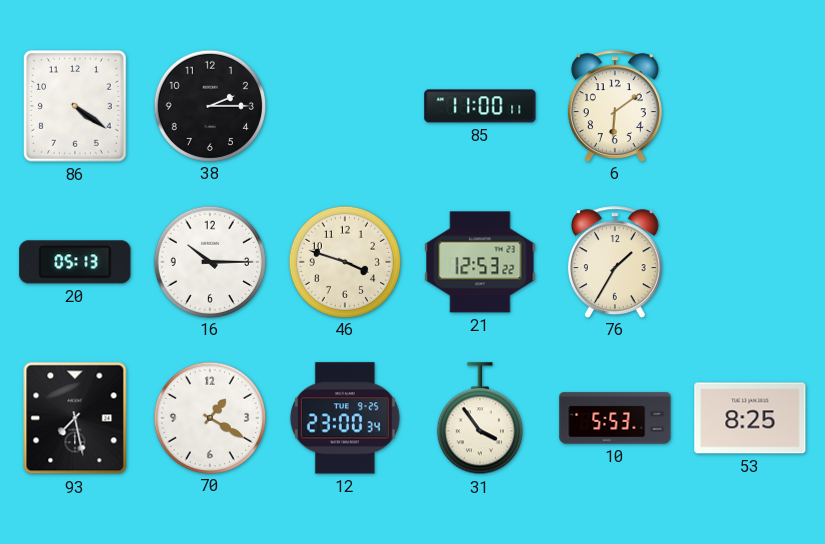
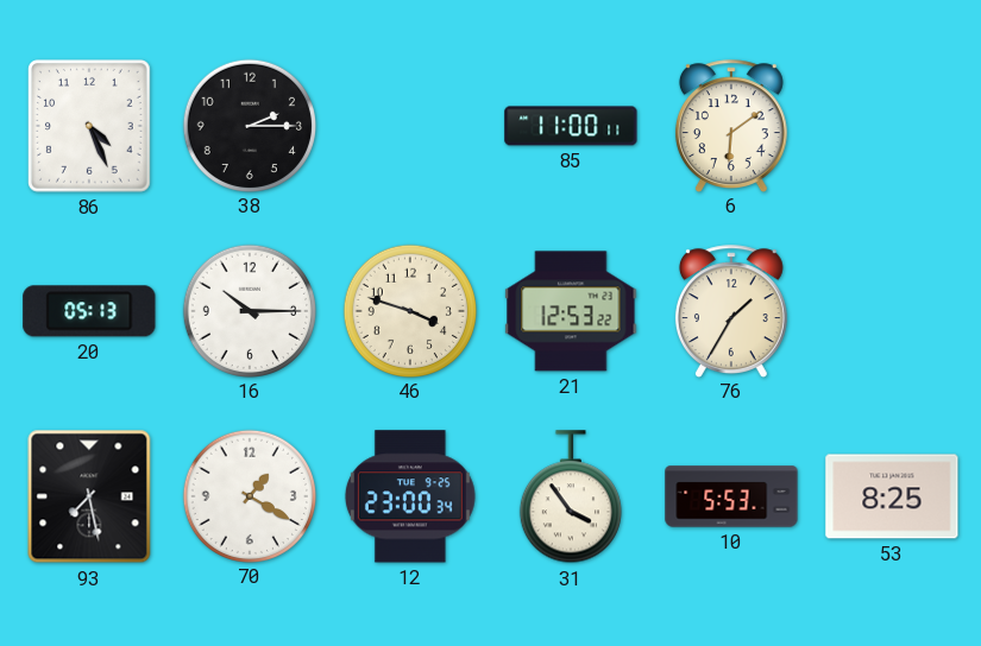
86: 4:21 -> 4:26
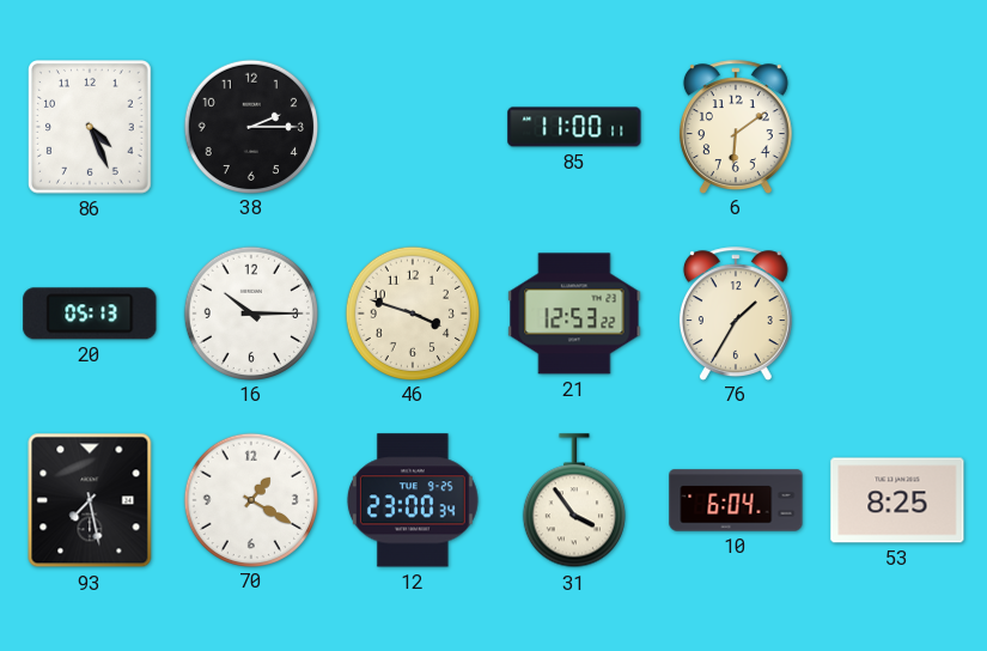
10: 5:53 -> 6:04
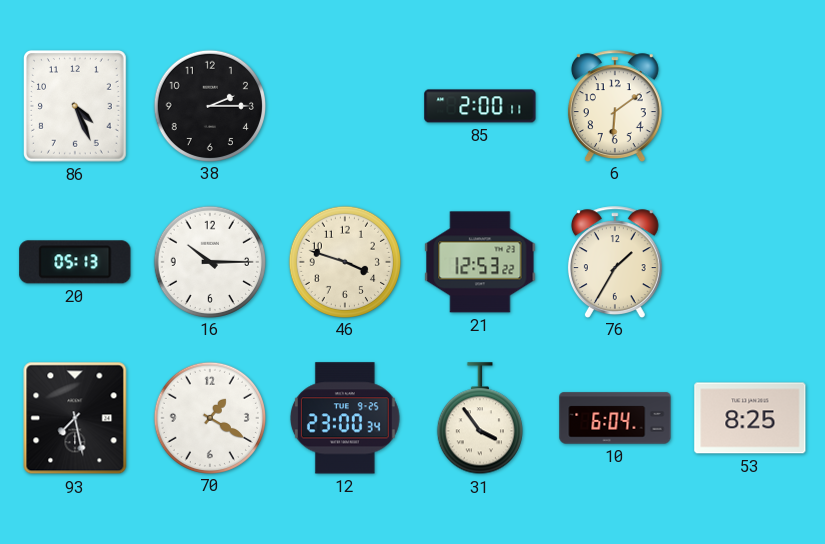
85: 11:00 -> 2:00
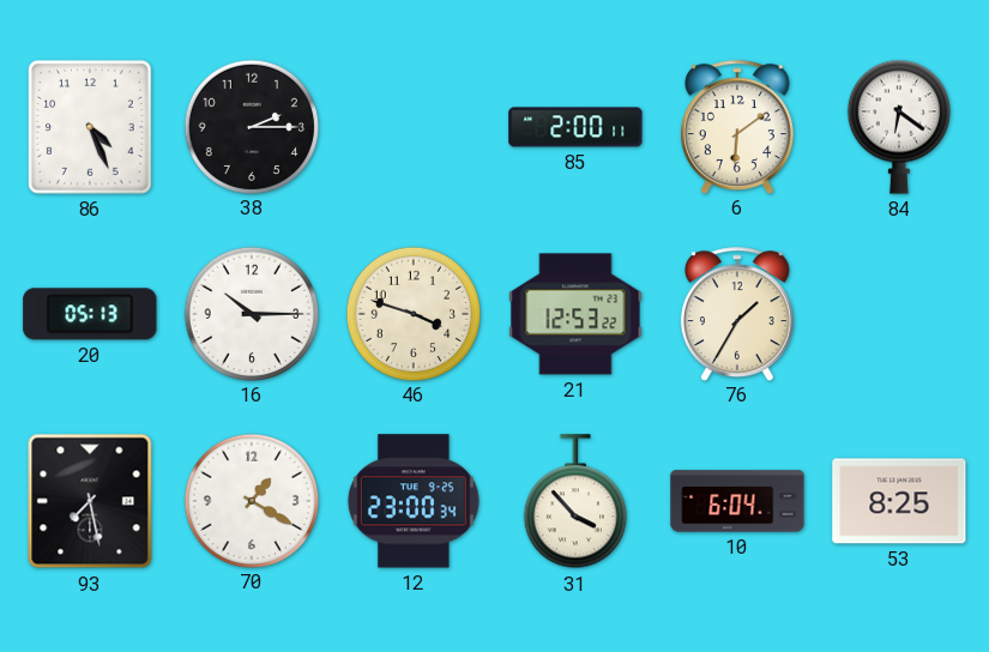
84: none -> 6:21
31: 3:54 -> 3:53
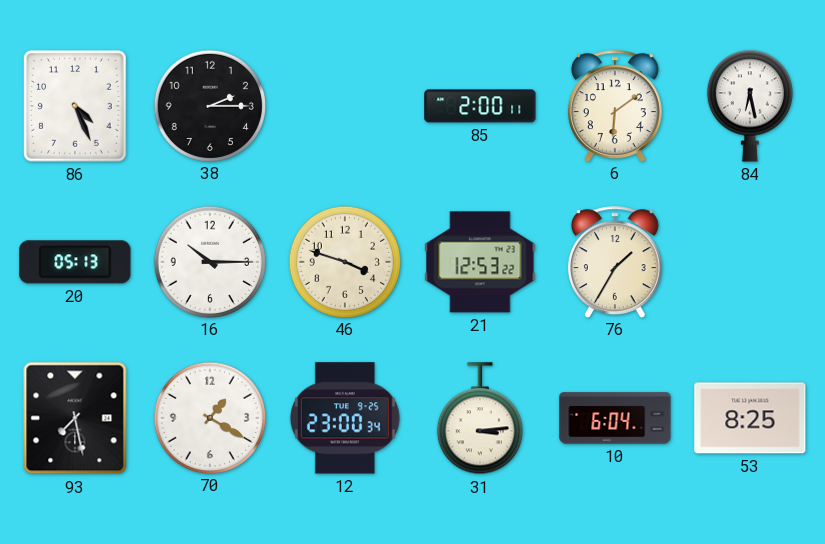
84: 6:21 -> 6:28
31: 3:53 -> 3:14
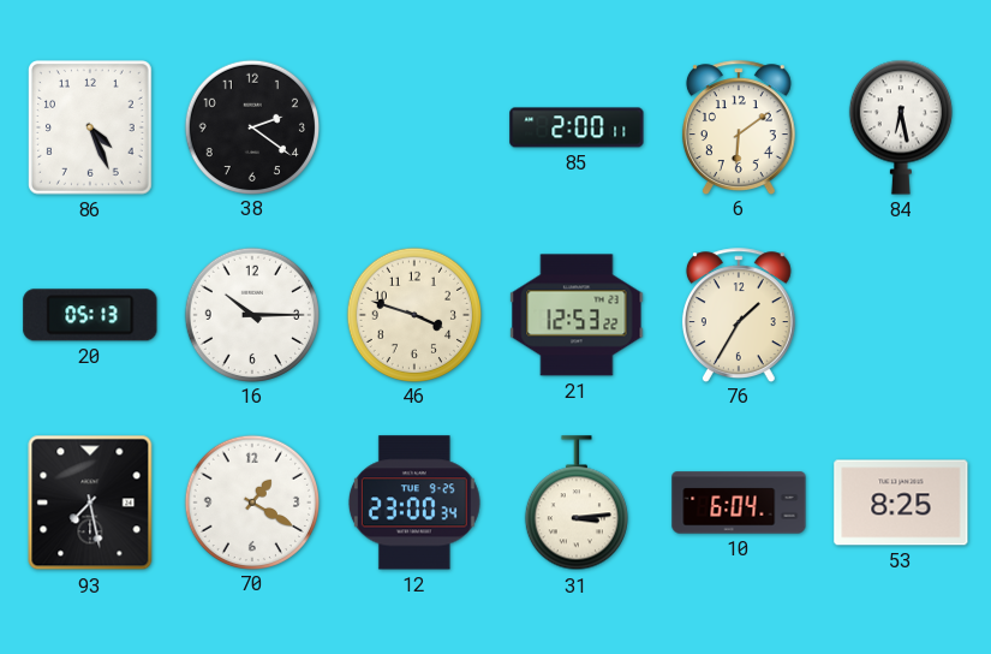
38: 2:15 -> 2:21
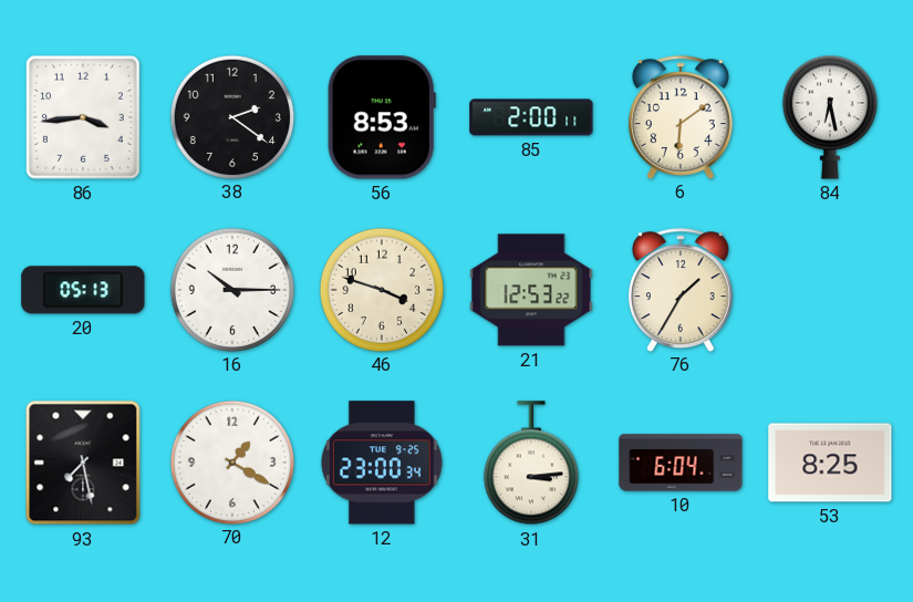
86: 4:26 -> 3:44
56: none -> 8:53
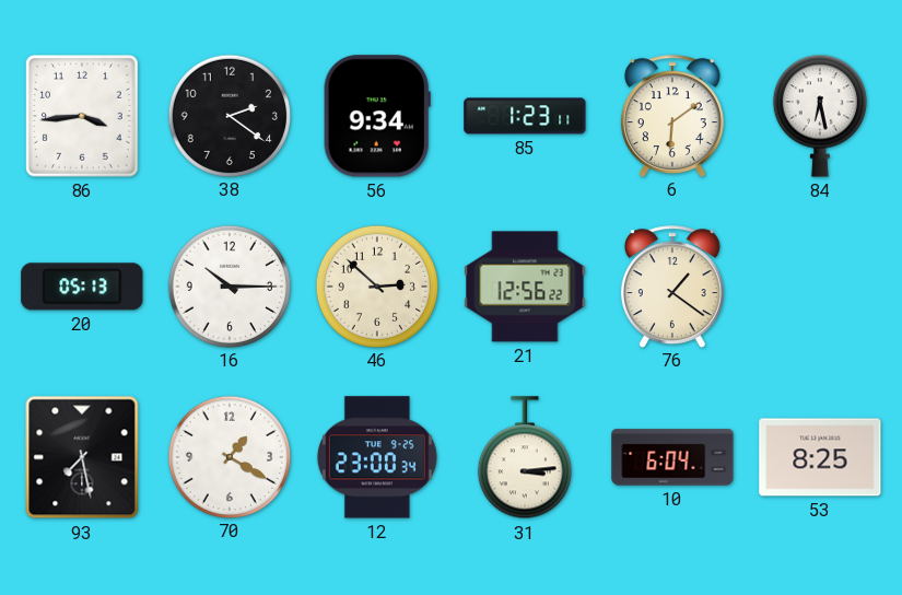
56: 8:53 -> 9:34
85: 2:00 -> 1:23
46: 3:48 -> 2:52
21: 12:53 -> 12:56
76: 1:35 -> 1:21
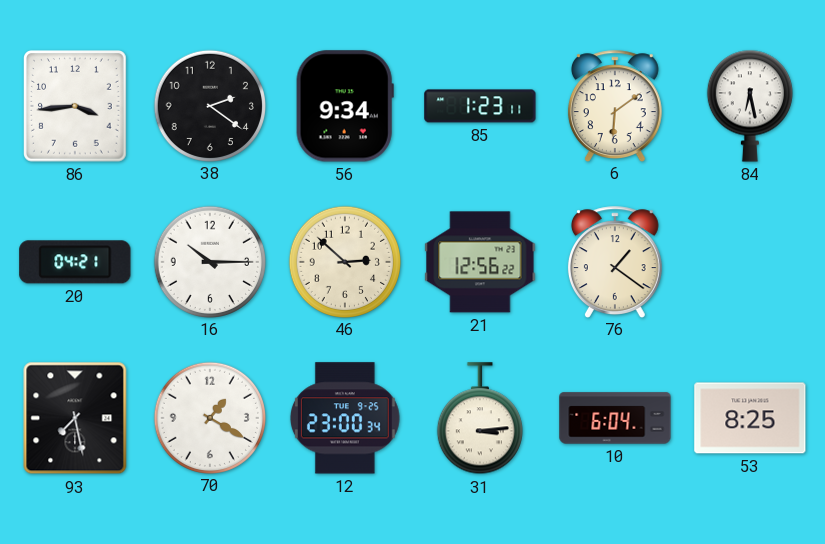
20: 05:13 -> 04:21
